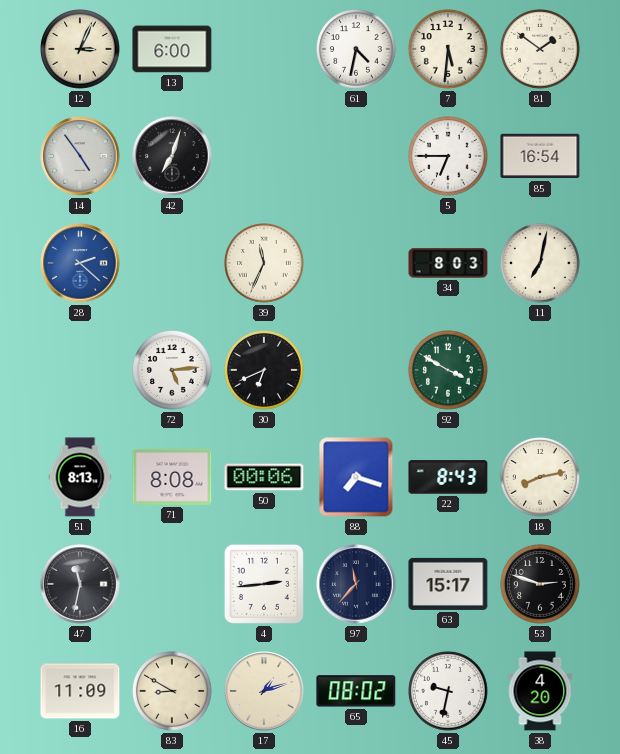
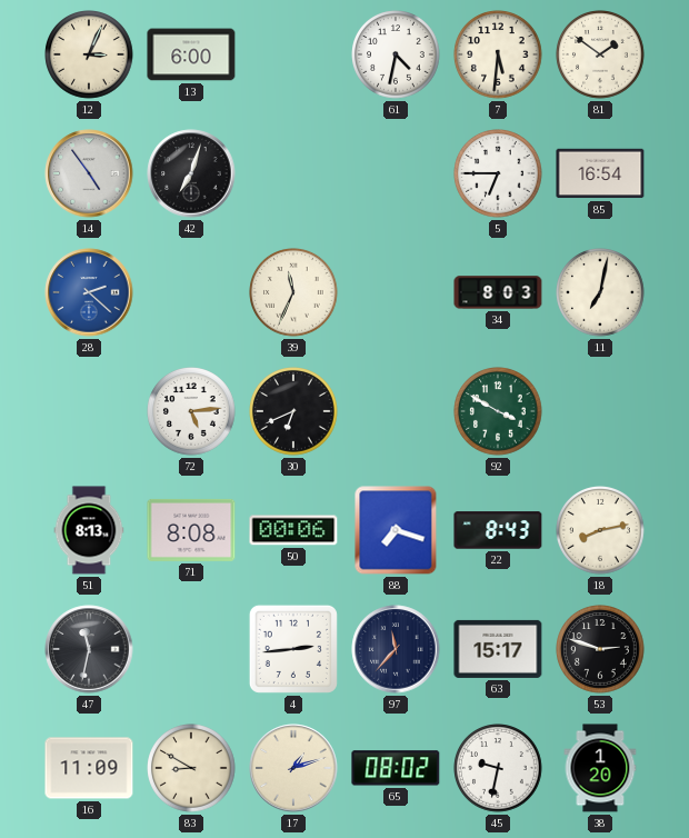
38: 4:20 -> 1:20
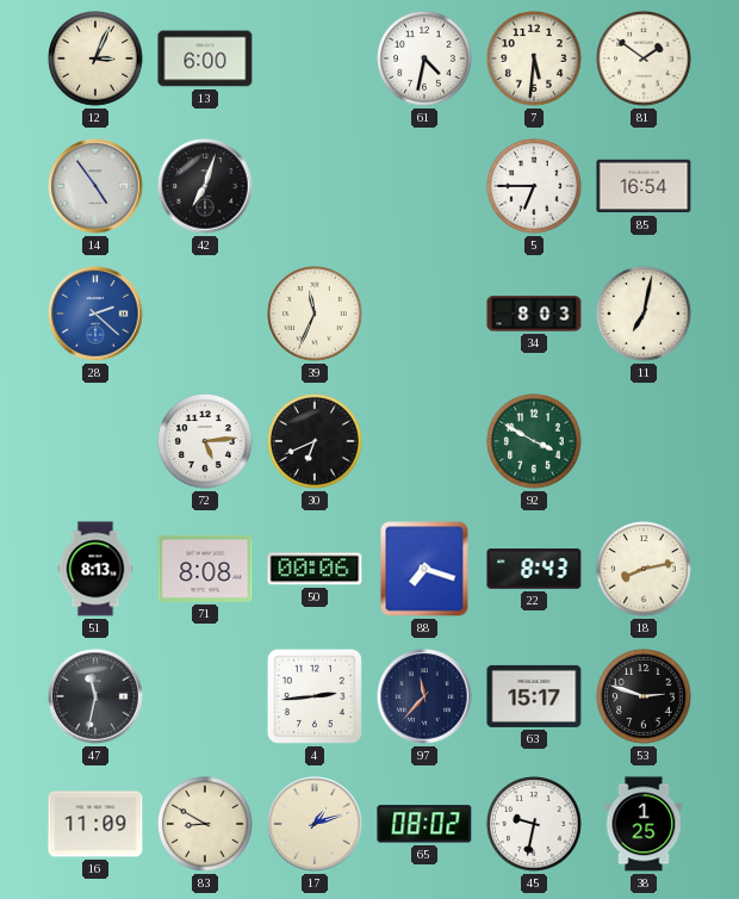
38: 1:20 -> 1:25
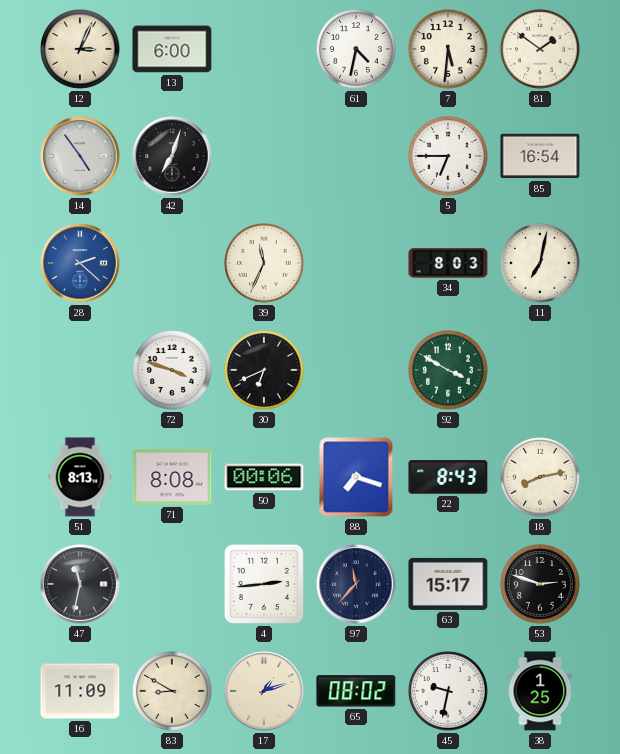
72: 5:14 -> 3:48
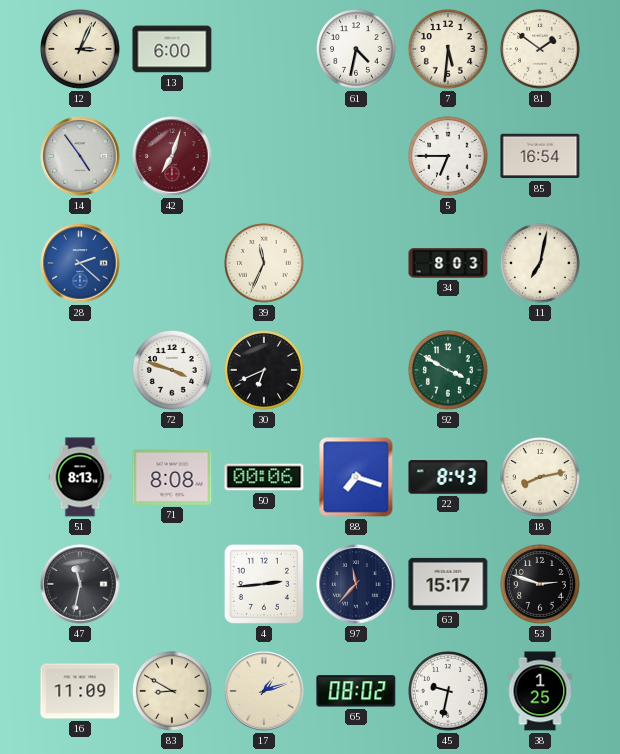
42 dial: black -> burgundy
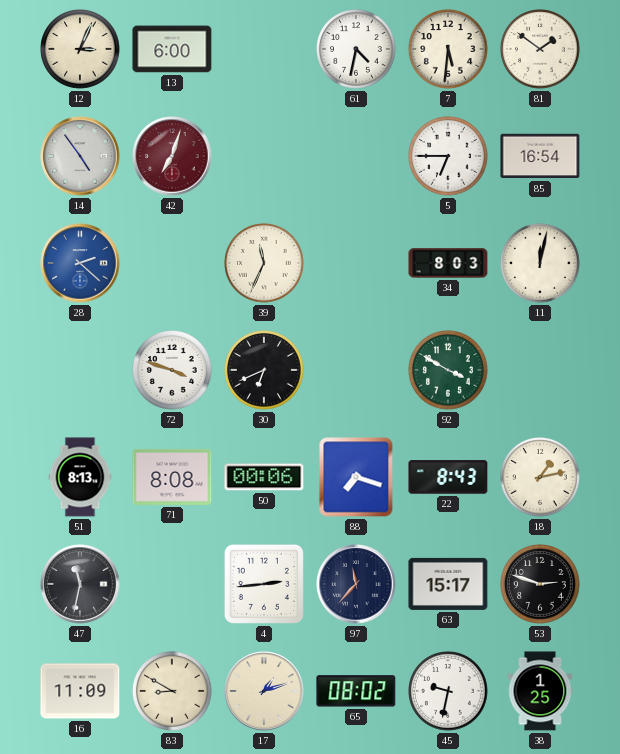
11: 7:02 -> 12:02
18: 8:13 -> 1:13
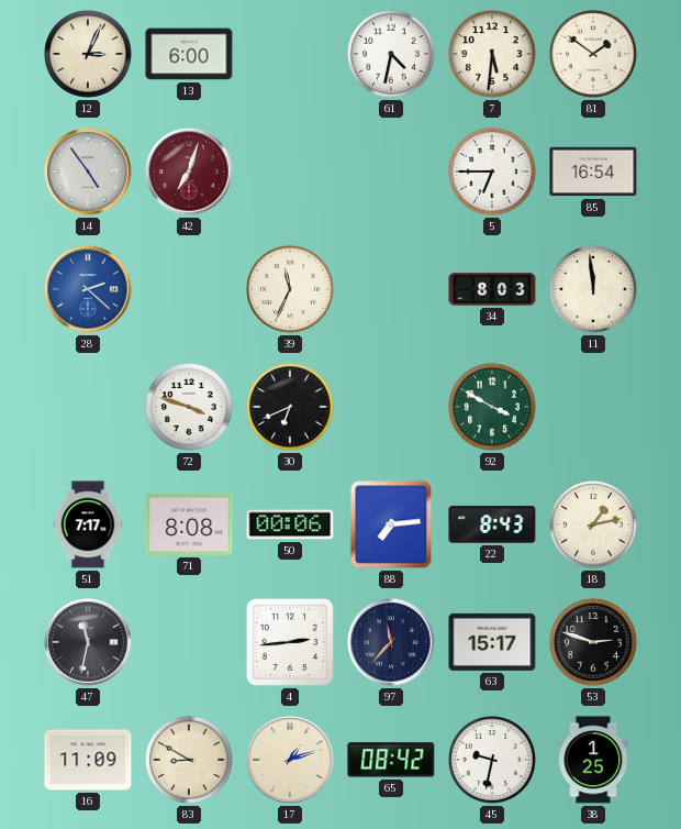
11: 12:02 -> 11:59
51: 8:13 -> 7:17
88: 7:18 -> 7:14
65: 08:02 -> 08:42
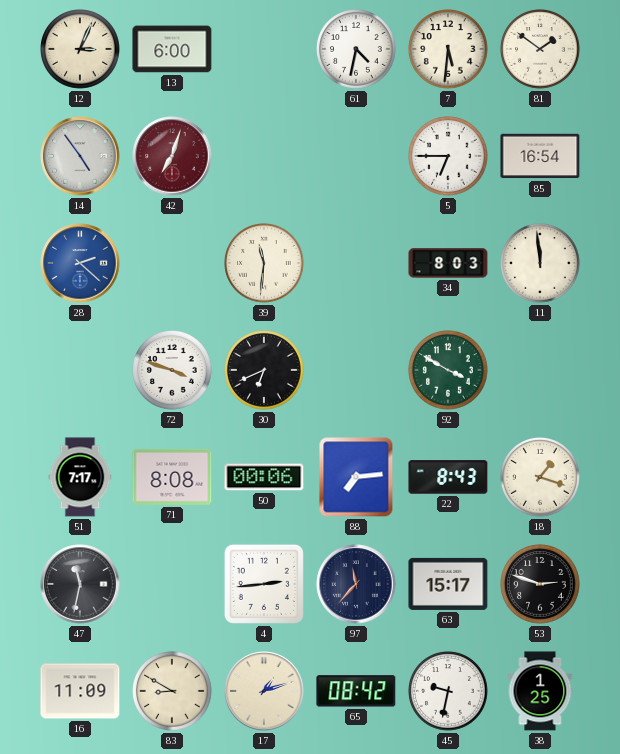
39: 11:34 -> 11:31
18: 1:13 -> 1:18
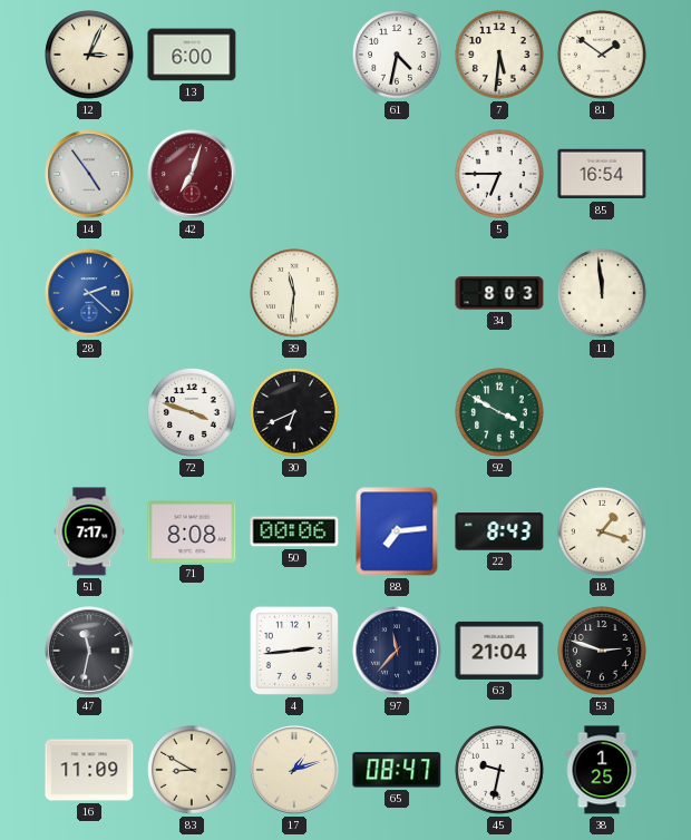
63: 15:17 -> 21:04
65: 08:42 -> 08:47
